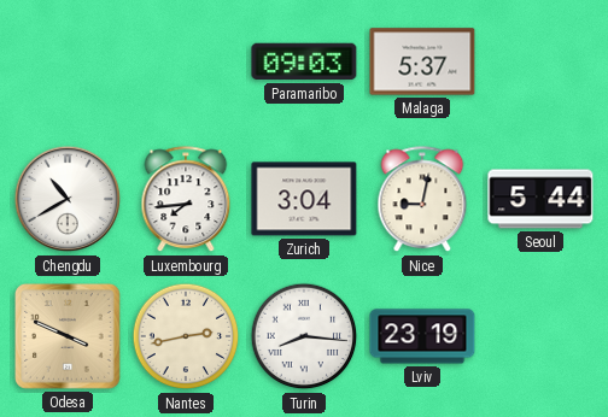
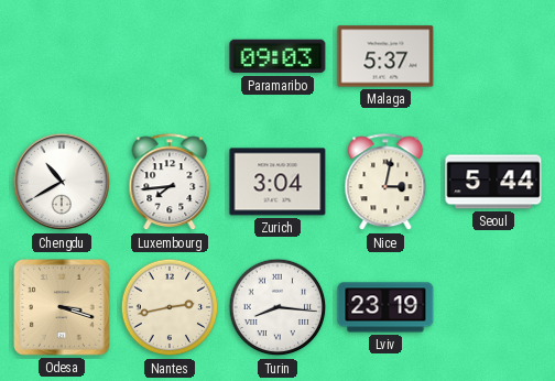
Nice: 9:02 -> 3:02
Odesa: 3:49 -> 3:18
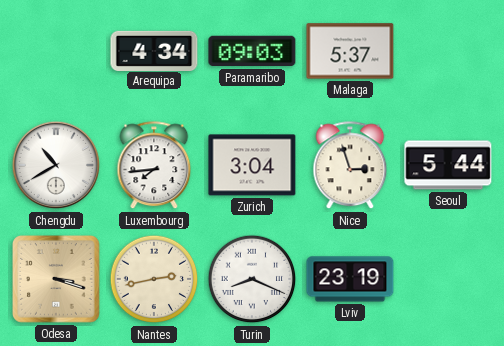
Arequipa: none -> 4:34
Nice: 3:02 -> 2:57
Turin: 8:16 -> 8:19
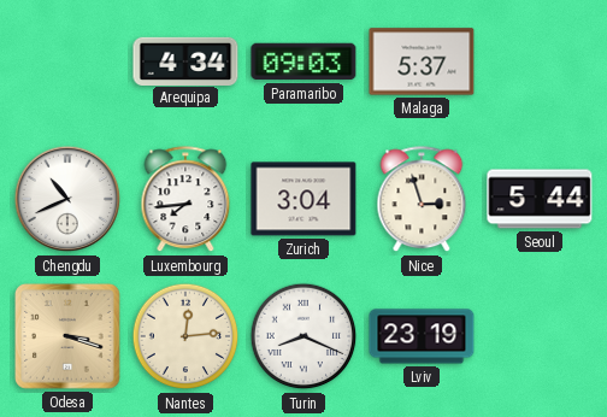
Chengdu: 10:40 -> 10:41
Nantes: 2:43 -> 12:14
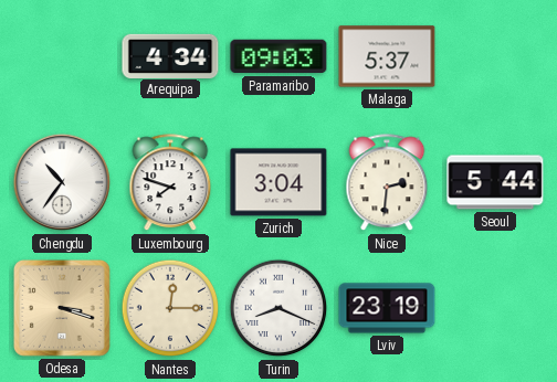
Chengdu: 10:41 -> 10:36
Luxembourg: 7:44 -> 7:48
Nice: 2:57 -> 2:31
Nantes: 12:14 -> 12:15
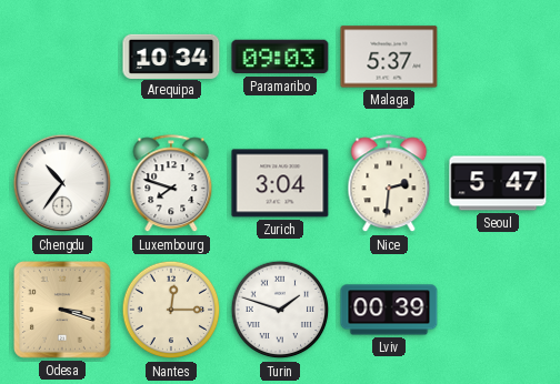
Arequipa: 4:34 -> 10:34
Seoul: 5:44 -> 5:47
Turin: 8:19 -> 1:48
Lviv: 23:19 -> 00:39
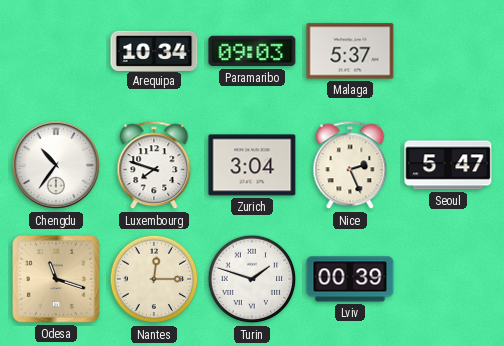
Nice: 2:31 -> 2:26
Odesa: 3:18 -> 11:18
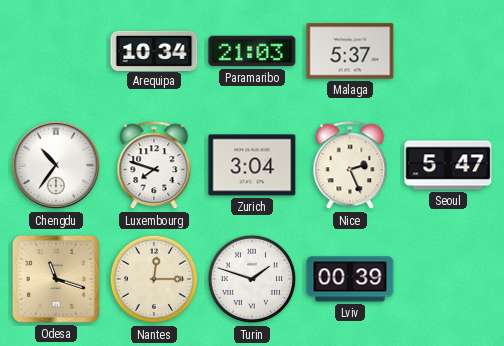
Paramaribo: 09:03 -> 21:03
